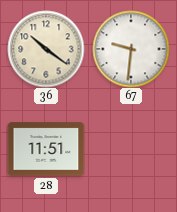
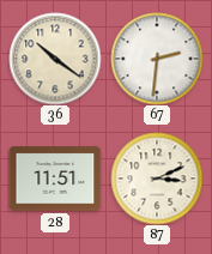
67: 9:31 -> 2:31
87: none -> 3:11
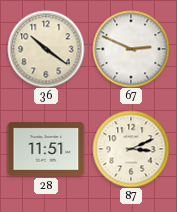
67: 2:31 -> 2:49
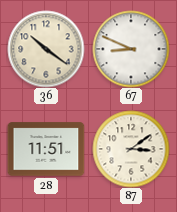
67: 2:49 -> 8:49
87: 3:11 -> 3:09
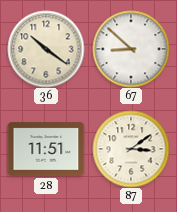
67: 8:49 -> 8:52
